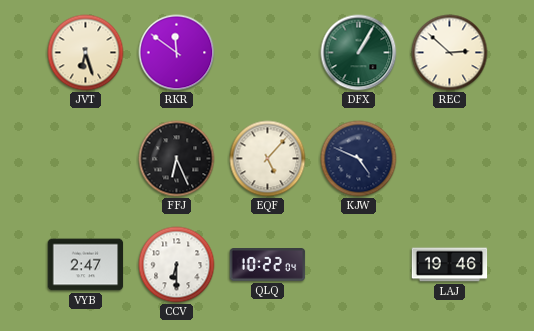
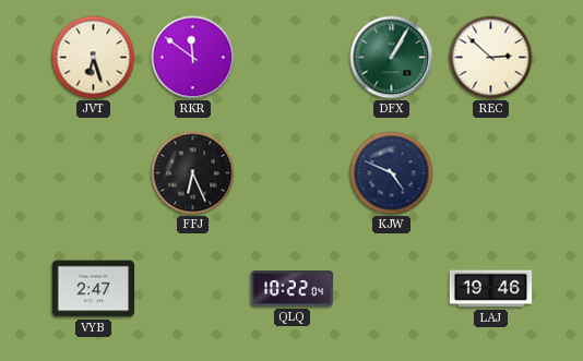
EQF: 5:07 -> none
CCV: 6:30 -> none
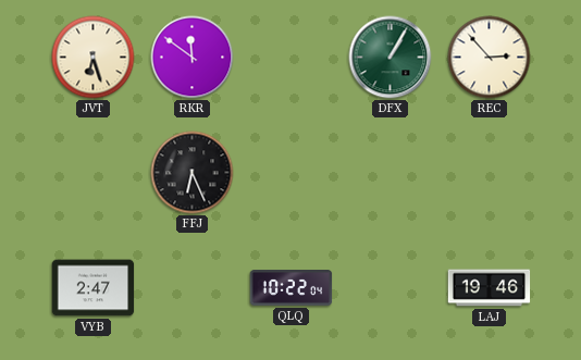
REC: 2:52 -> 2:53
KJW: 4:49 -> none
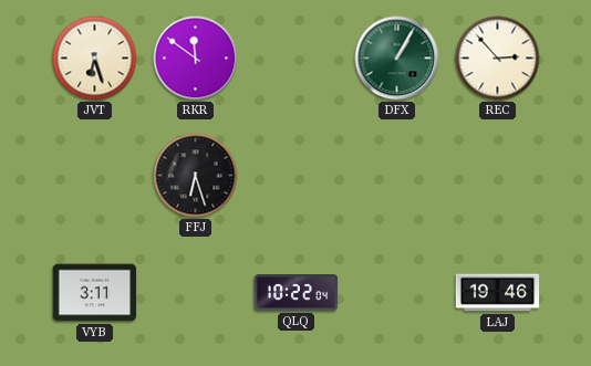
FFJ: 6:26 -> 6:27
VYB: 2:47 -> 3:11
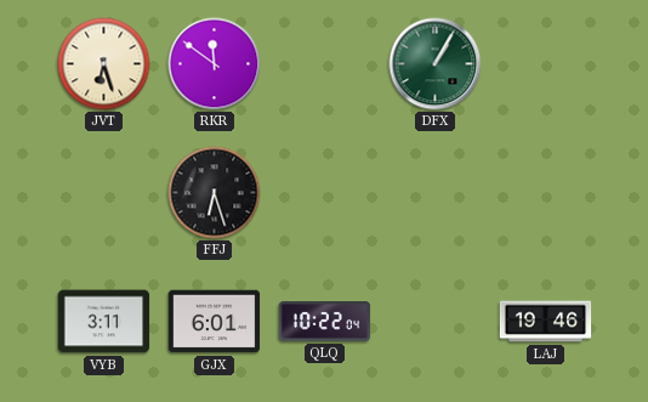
REC: 2:53 -> none
GJX: none -> 6:01
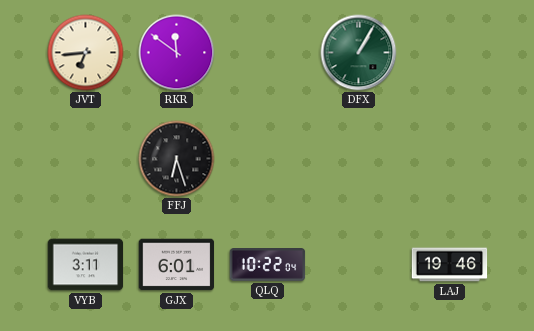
JVT: 6:27 -> 6:44
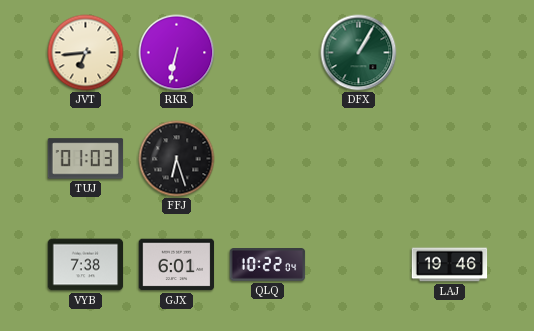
RKR: 11:51 -> 6:32
TUJ: none -> 01:03
VYB: 3:11 -> 7:38
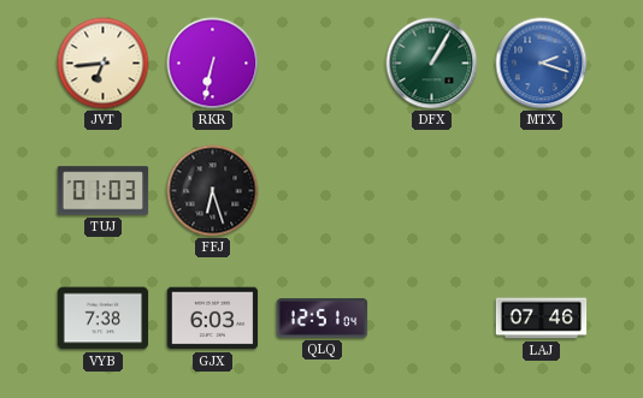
MTX: none -> 2:18
GJX: 6:01 -> 6:03
QLQ: 10:22 -> 12:51
LAJ: 19:46 -> 07:46
